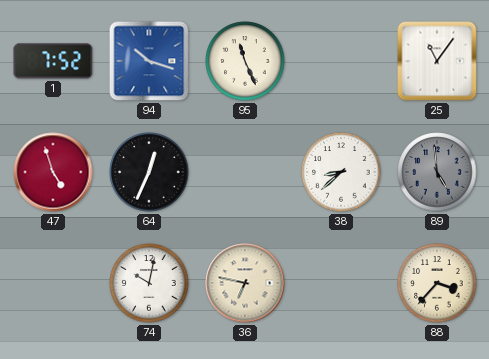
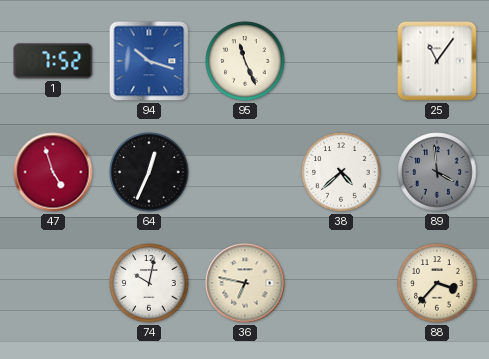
38: 8:38 -> 4:38
89: 4:59 -> 3:59
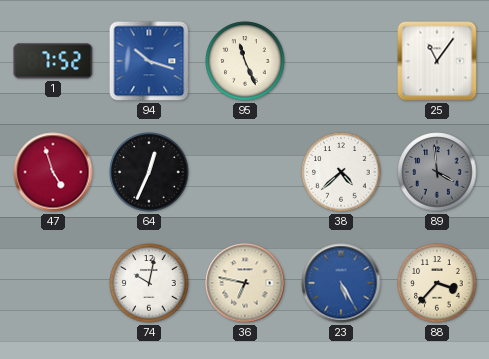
23: none -> 5:25
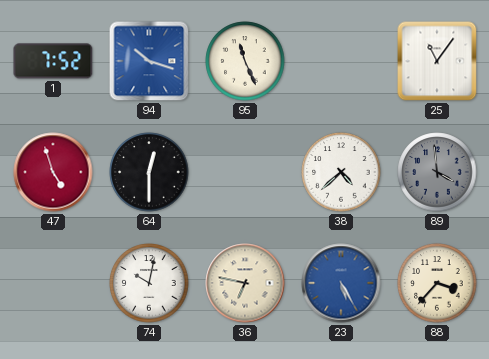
64: 12:34 -> 12:30
